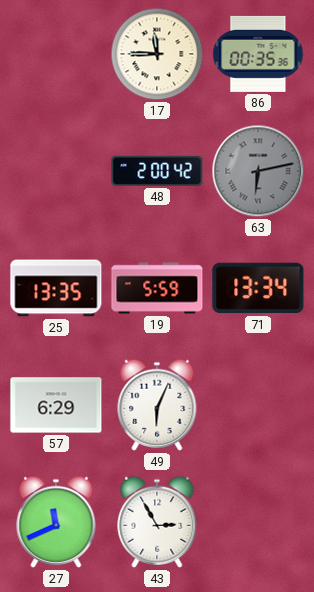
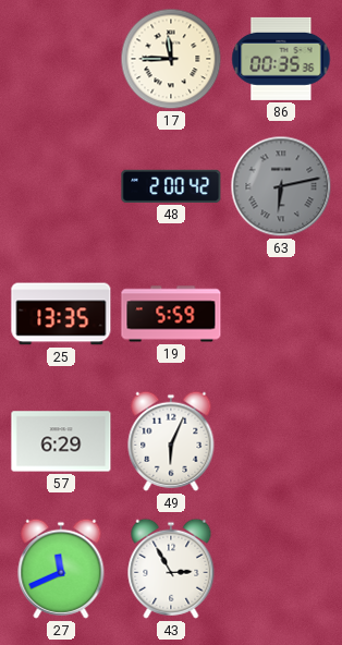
71: 13:34 -> none
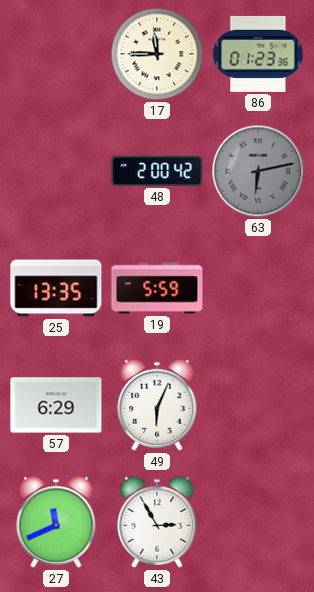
86: 00:35 -> 01:23
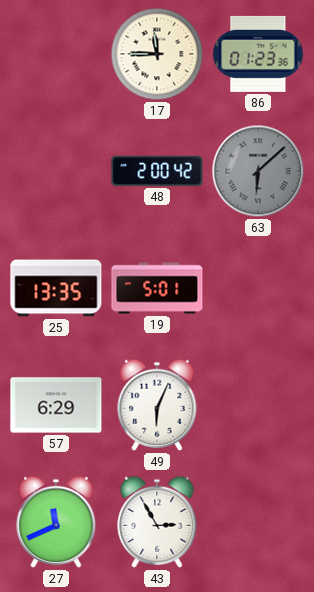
63: 6:13 -> 6:08
19: 5:59 -> 5:01
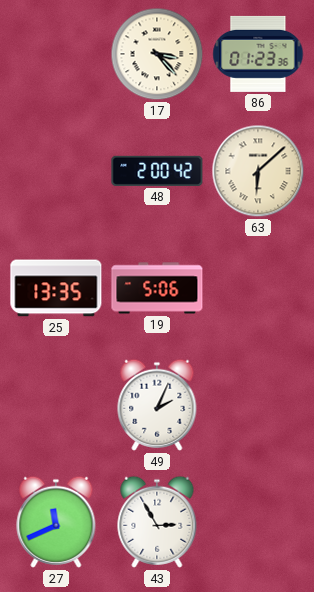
17: 11:45 -> 3:23
63 dial: grey -> cream
19: 5:01 -> 5:06
57: 6:29 -> none
49: 6:04 -> 2:04
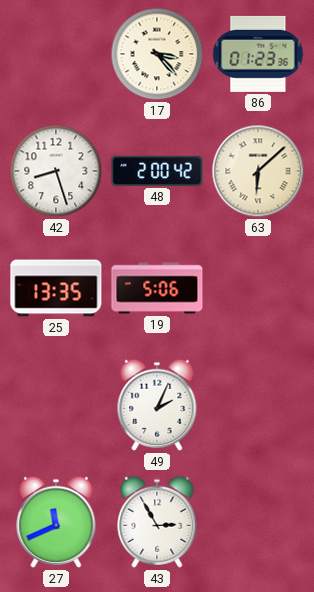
42: none -> 8:27
